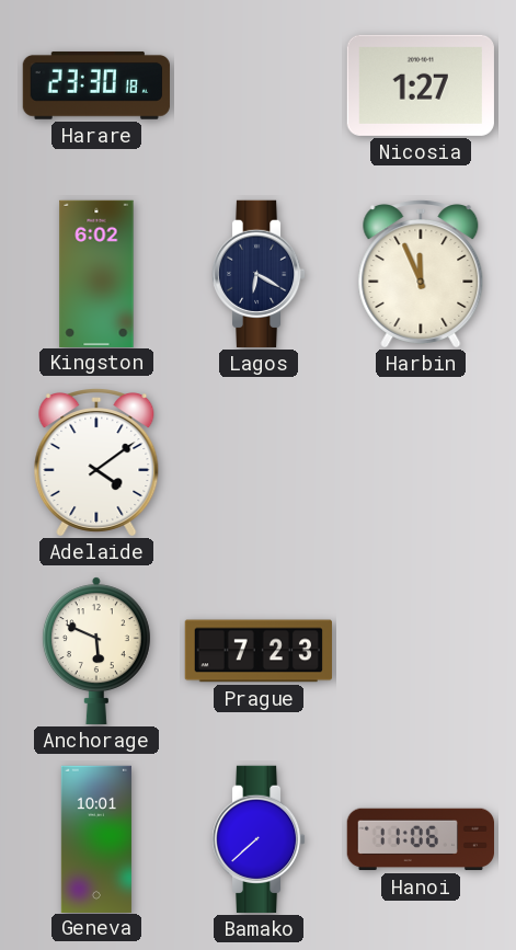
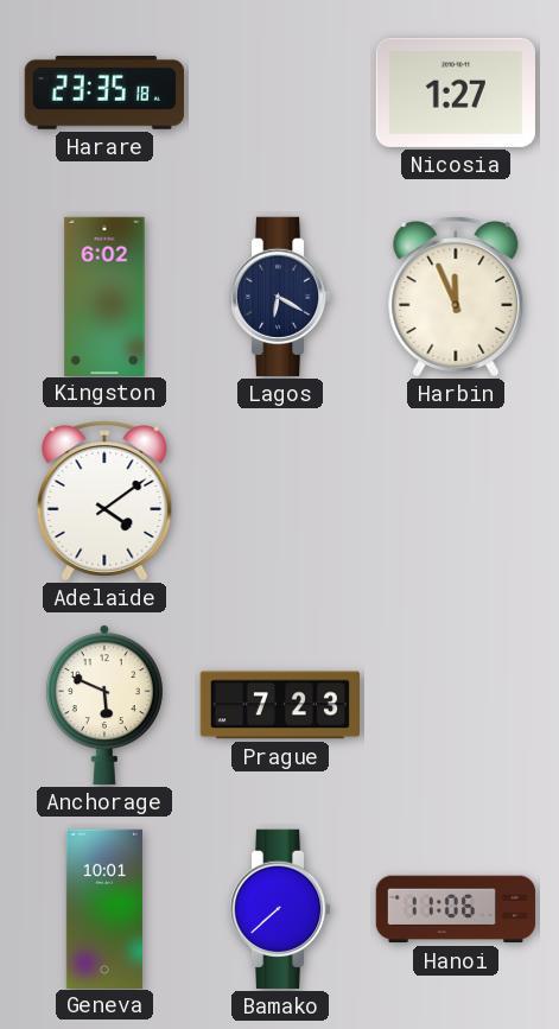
Harare: 23:30 -> 23:35
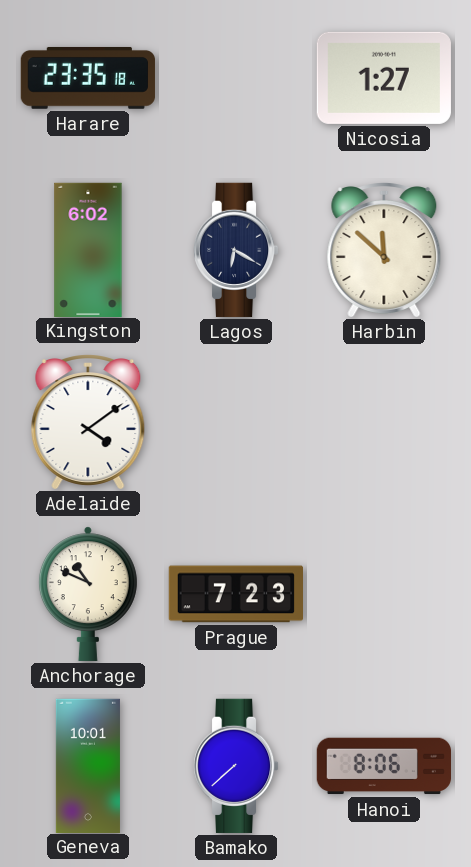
Harbin: 11:56 -> 11:52
Anchorage: 5:49 -> 10:49
Hanoi: 11:06 -> 8:06
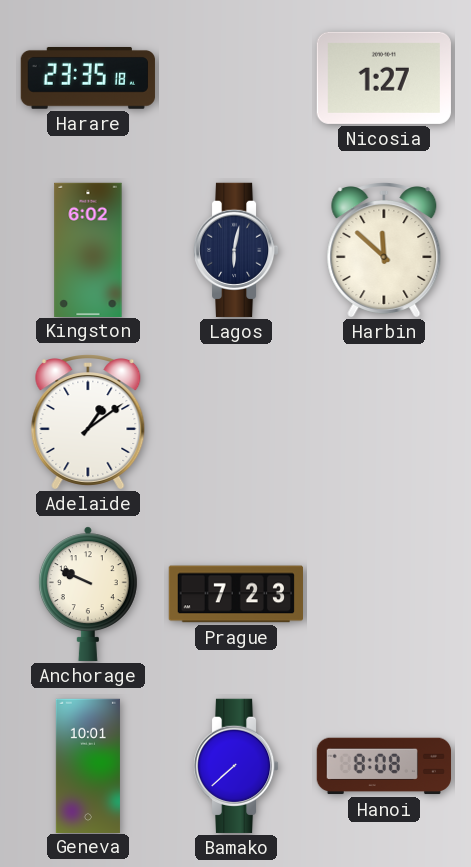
Lagos: 6:20 -> 6:02
Adelaide: 4:09 -> 1:09
Anchorage: 10:49 -> 9:49
Hanoi: 8:06 -> 8:08
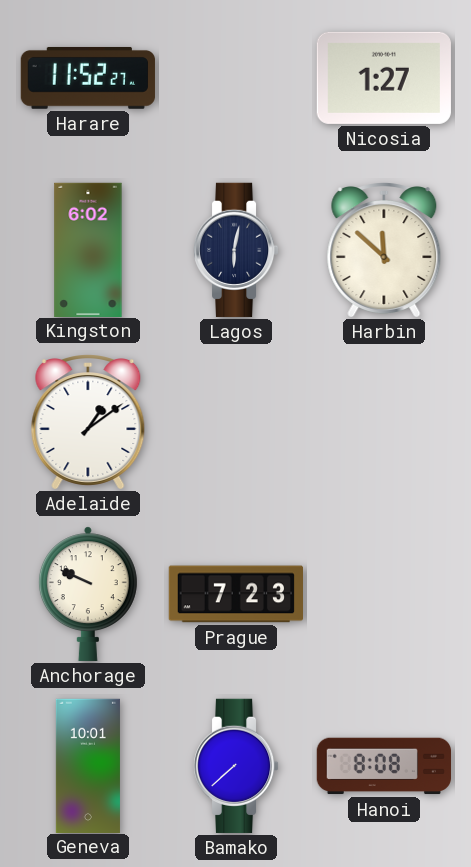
Harare: 23:35 -> 11:52
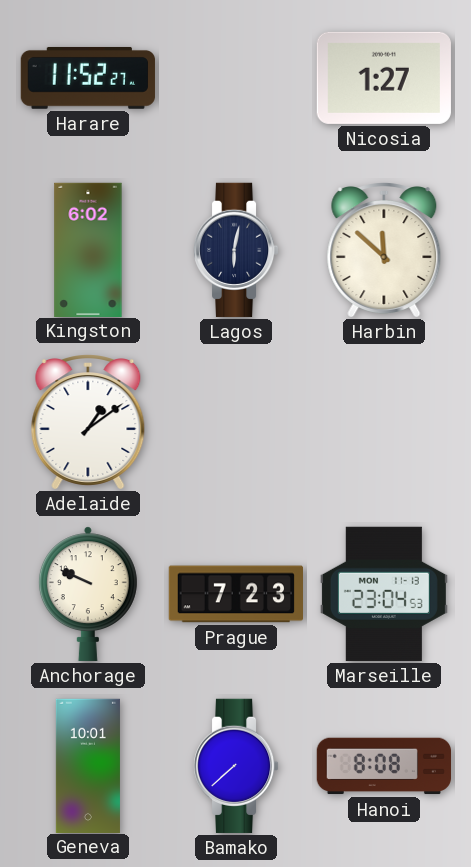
Marseille: none -> 23:04
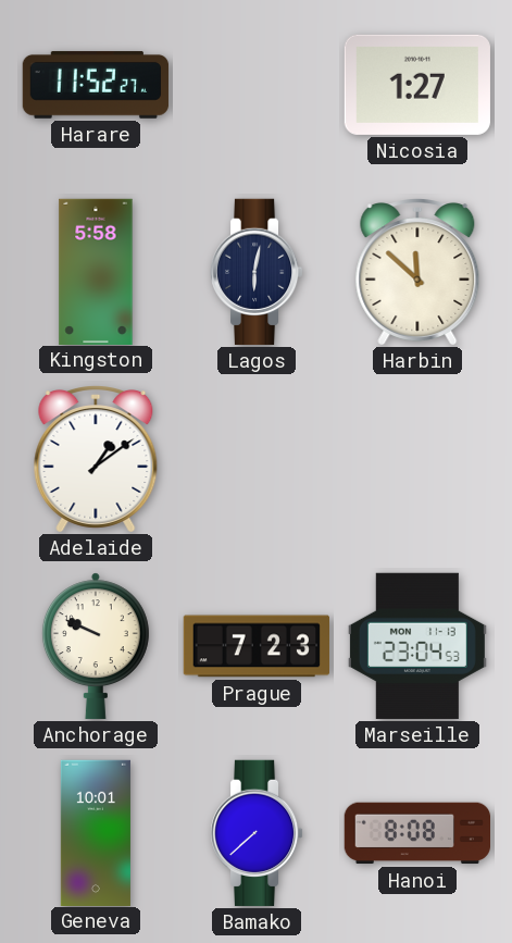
Kingston: 6:02 -> 5:58
